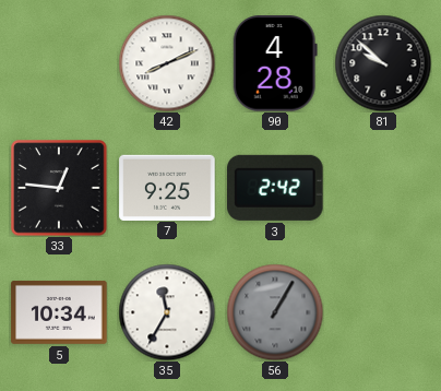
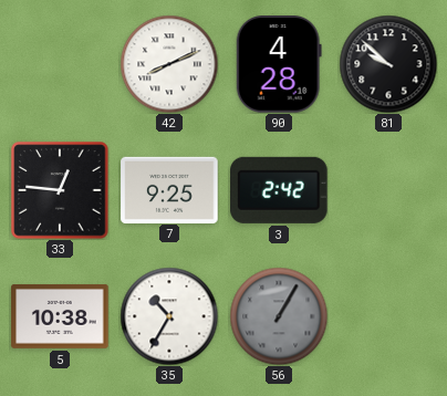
5: 10:34 -> 10:38
35: 11:35 -> 10:35
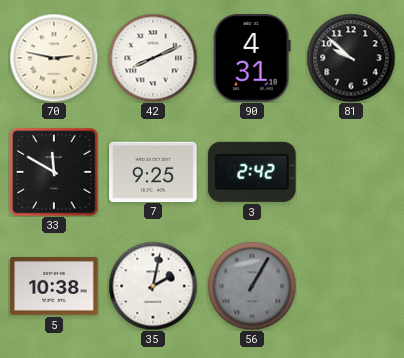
70: none -> 2:47
90: 4:28 -> 4:31
33: 12:46 -> 11:50
35: 10:35 -> 2:02
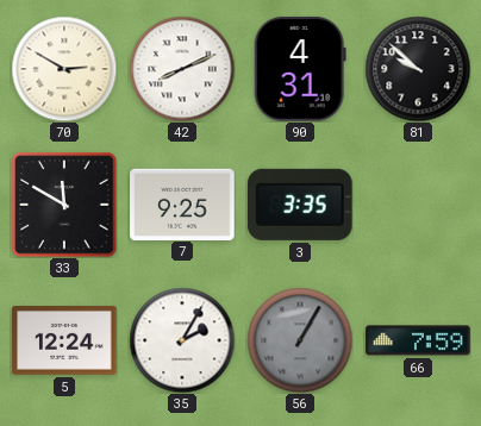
70: 2:47 -> 2:50
3: 2:42 -> 3:35
5: 10:38 -> 12:24
35: 2:02 -> 2:05
66: none -> 7:59
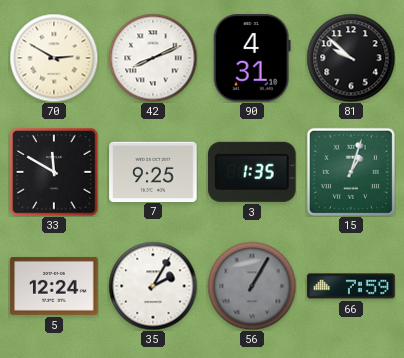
3: 3:35 -> 1:35
15: none -> 1:03
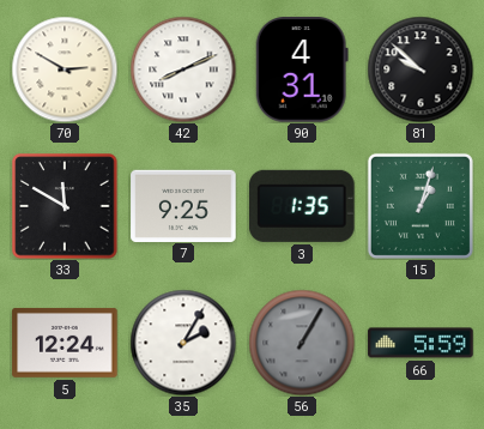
66: 7:59 -> 5:59
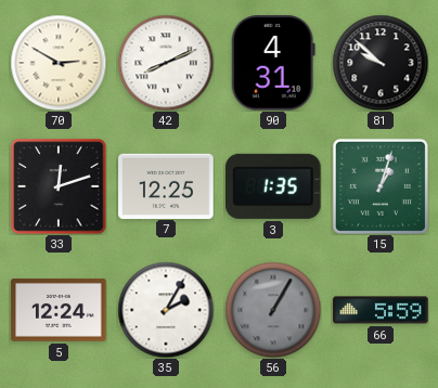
33: 11:50 -> 12:12
7: 9:25 -> 12:25
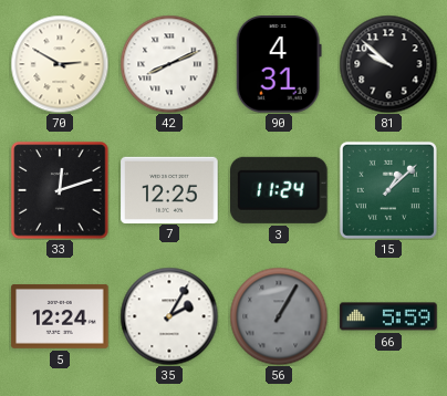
3: 1:35 -> 11:24
15: 1:03 -> 1:08
